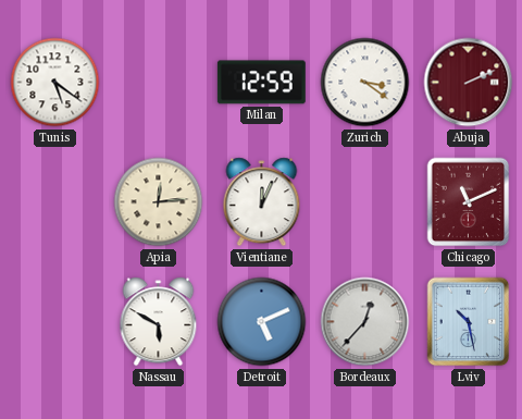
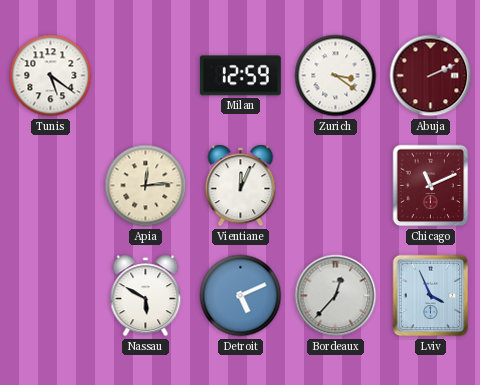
Lviv: 10:28 -> 3:56
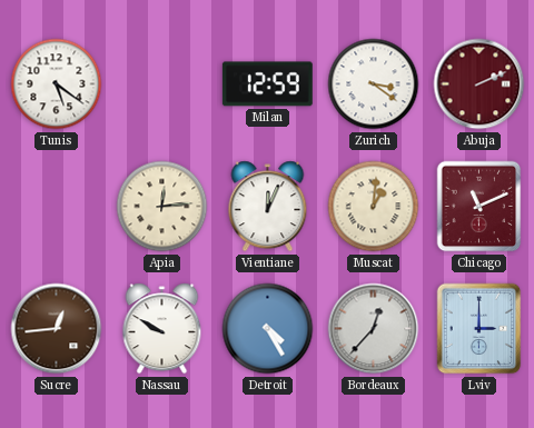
Muscat: none -> 1:01
Sucre: none -> 12:44
Nassau: 5:50 -> 9:50
Detroit: 5:11 -> 4:25
Lviv: 3:56 -> 3:00
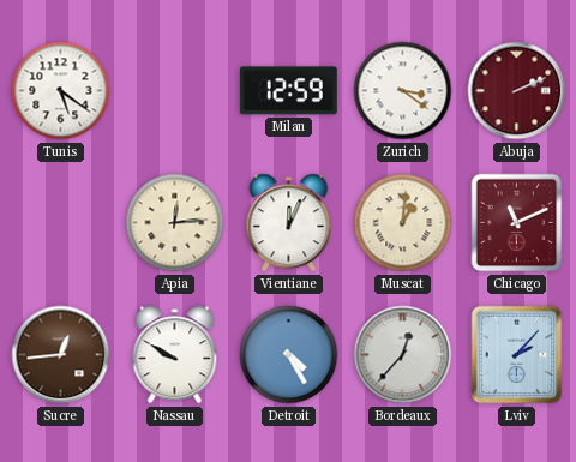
Lviv: 3:00 -> 2:07
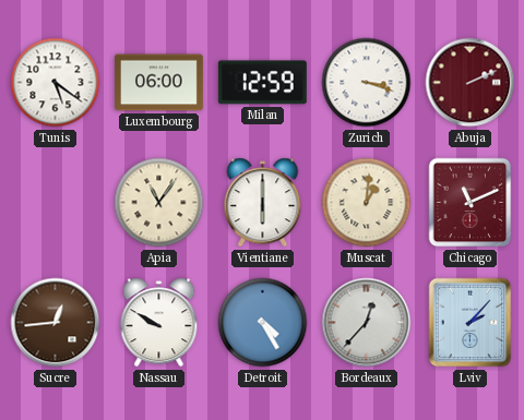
Luxembourg: none -> 06:00
Zurich: 3:21 -> 3:18
Apia: 12:14 -> 11:06
Vientiane: 12:04 -> 6:00
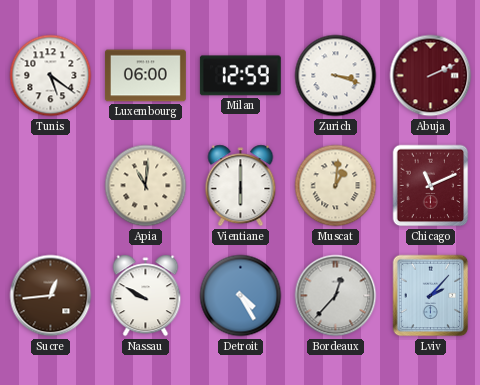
Apia: 11:06 -> 11:01
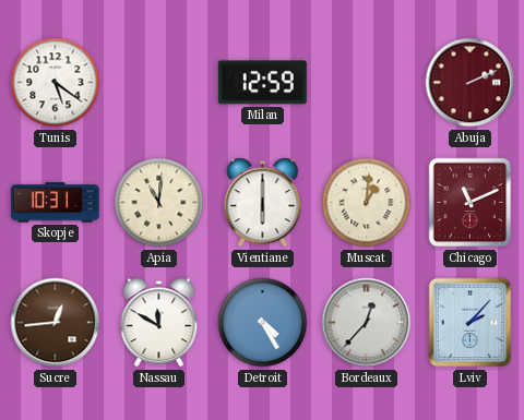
Luxembourg: 06:00 -> none
Zurich: 3:18 -> none
Skopje: none -> 10:31
Nassau: 9:50 -> 11:50
